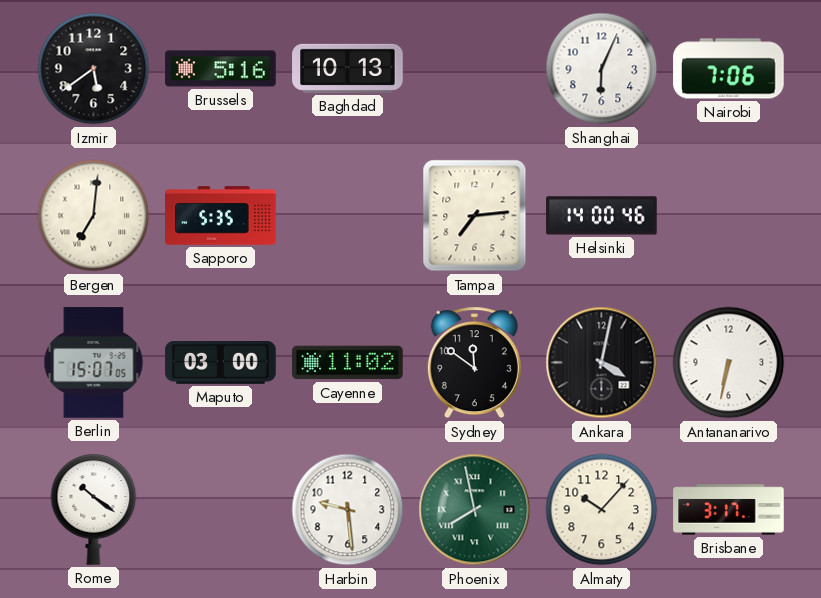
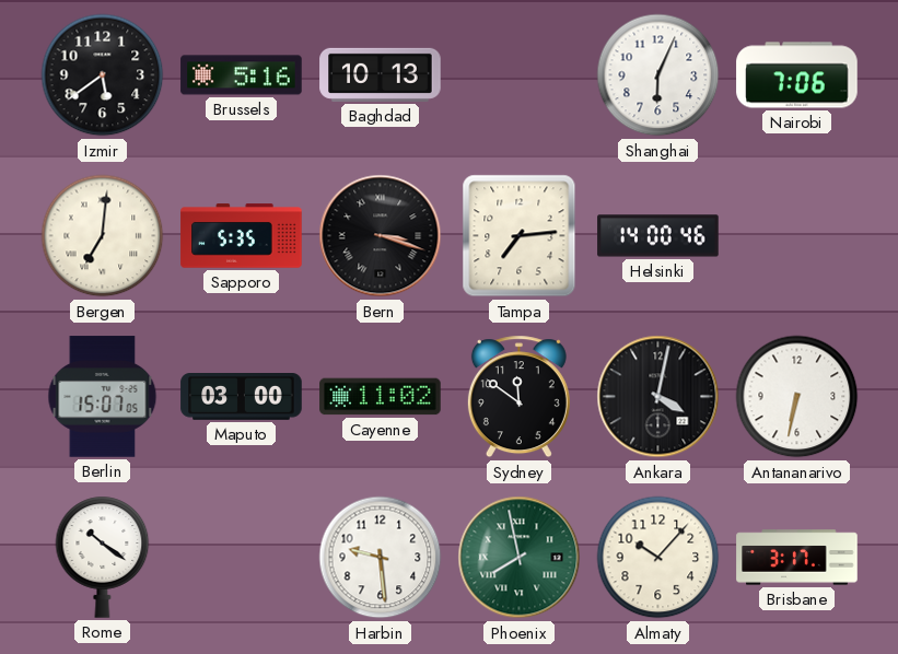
Bern: none -> 3:18
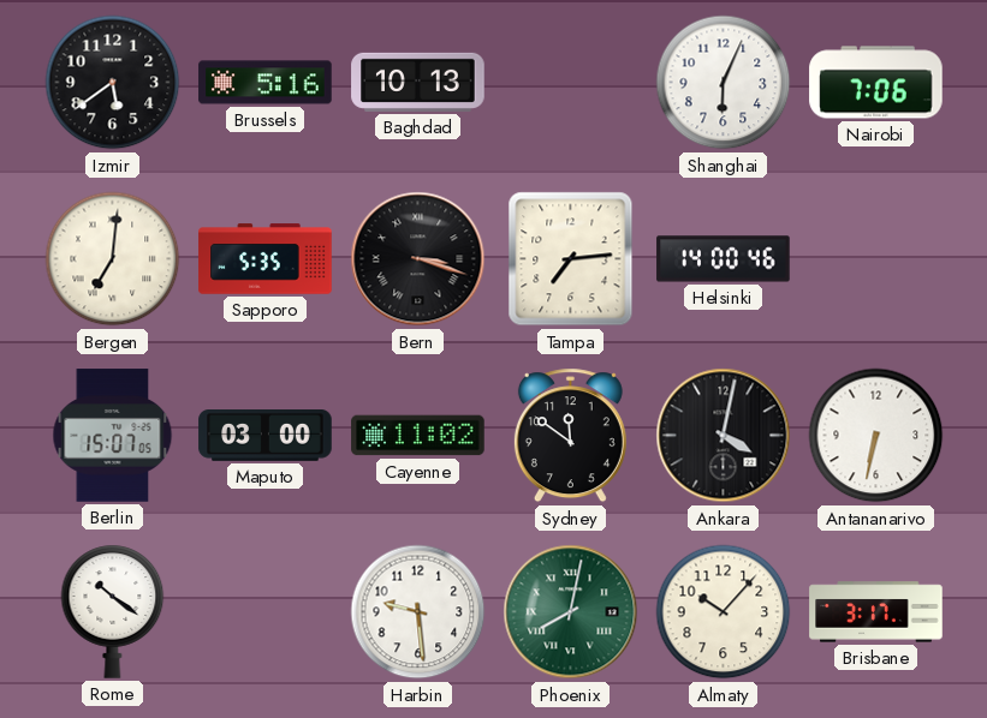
Phoenix: 7:58 -> 8:02
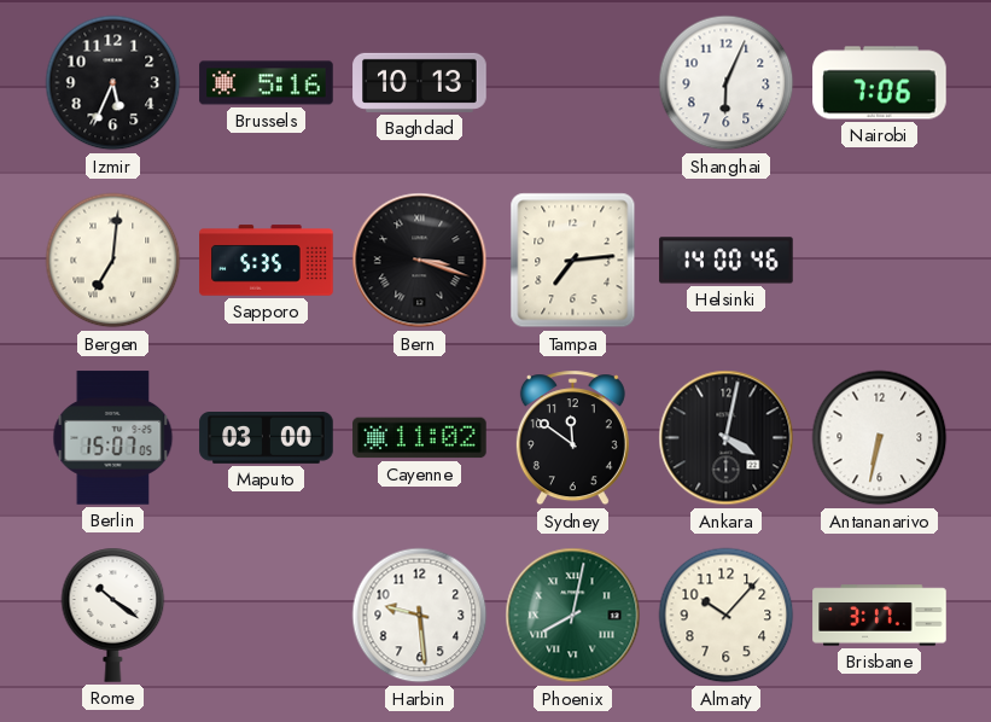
Izmir: 5:39 -> 5:34
